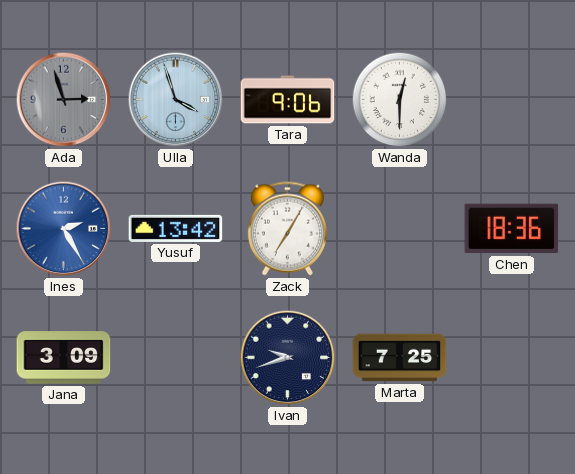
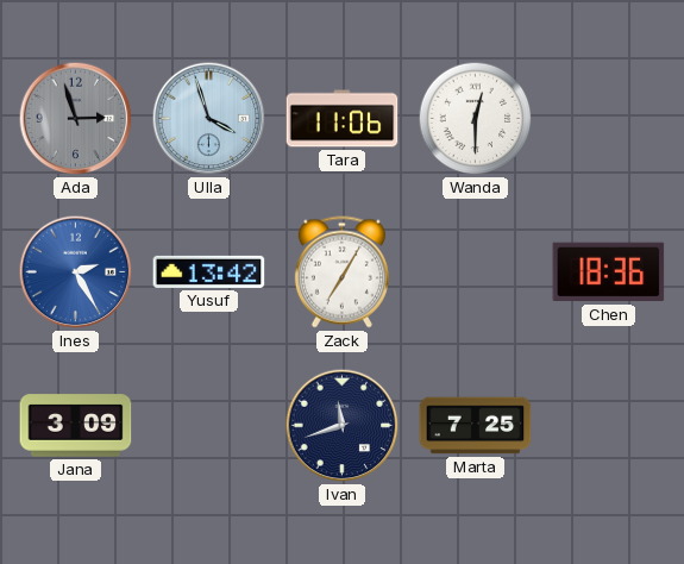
Tara: 9:06 -> 11:06
Ivan: 9:42 -> 11:42
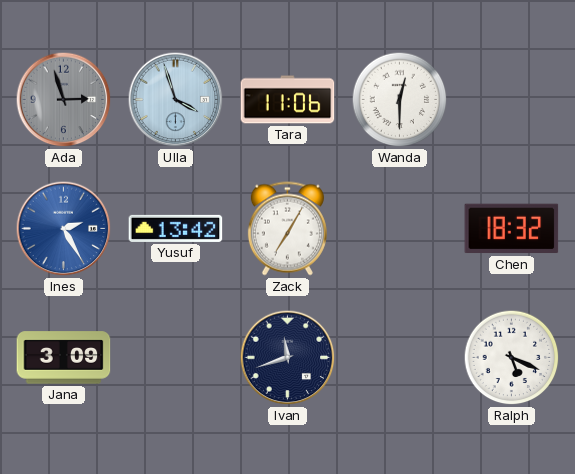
Chen: 18:36 -> 18:32
Marta: 7:25 -> none
Ralph: none -> 5:19
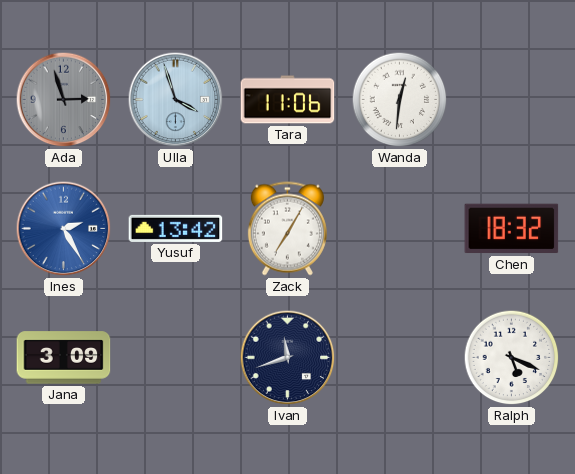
Wanda: 12:30 -> 12:31
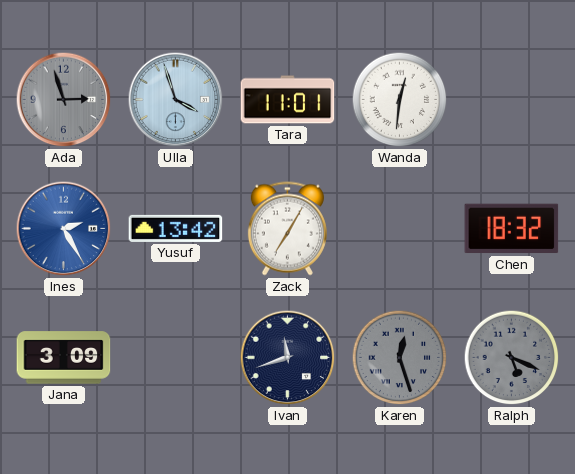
Tara: 11:06 -> 11:01
Karen: none -> 12:27
Ralph dial: white -> grey
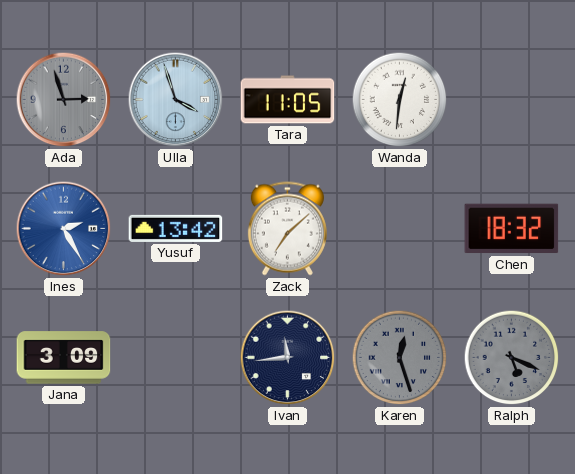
Tara: 11:01 -> 11:05
Zack: 7:05 -> 7:08
Ivan: 11:42 -> 11:44
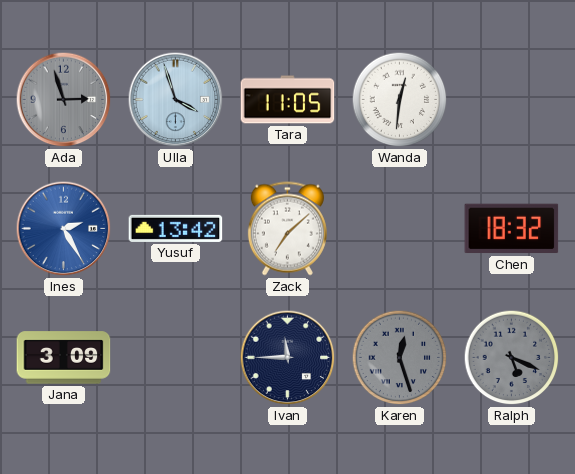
Ivan: 11:44 -> 11:45
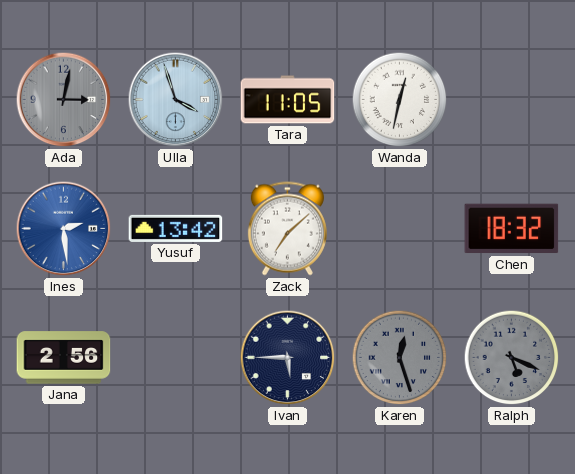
Ada: 2:57 -> 3:02
Wanda: 12:31 -> 12:32
Ines: 2:25 -> 2:29
Jana: 3:09 -> 2:56
Ivan: 11:45 -> 5:45
